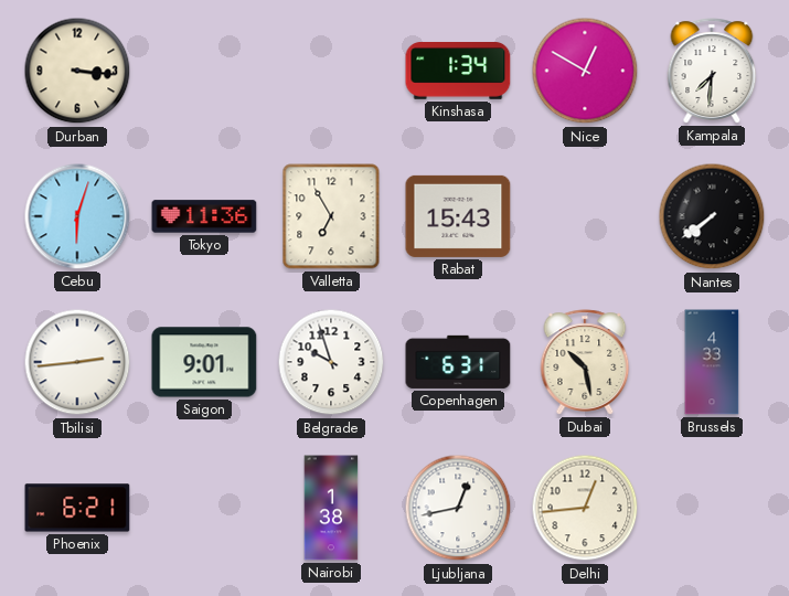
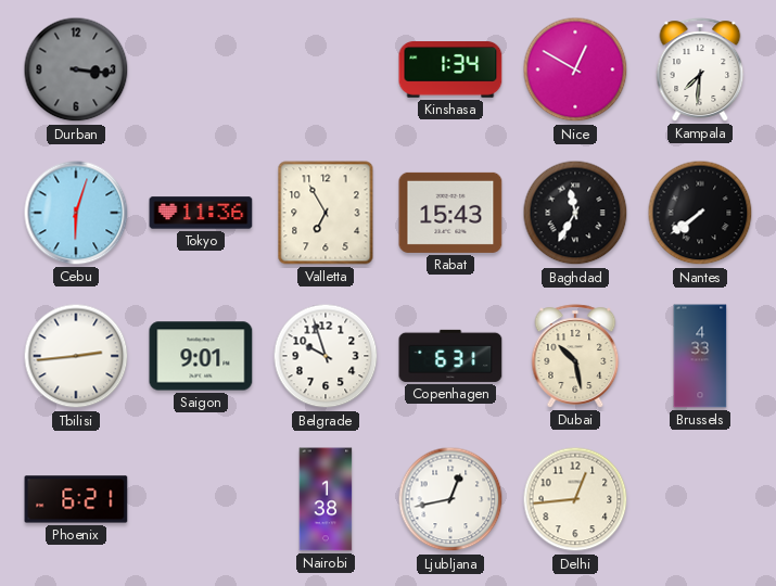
Durban dial: cream -> grey
Baghdad: none -> 11:35
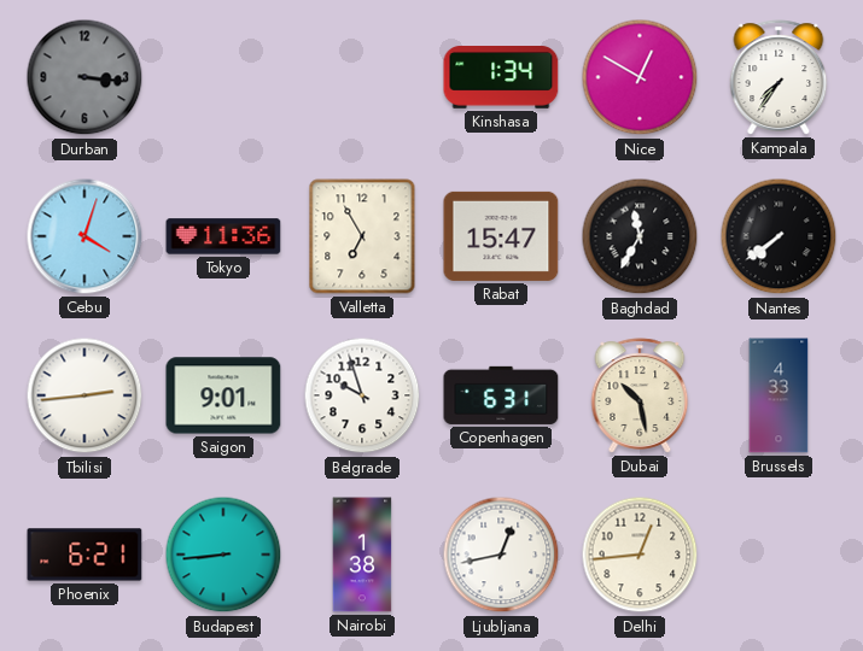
Kampala: 7:31 -> 7:36
Cebu: 6:03 -> 4:03
Rabat: 15:43 -> 15:47
Budapest: none -> 8:44
